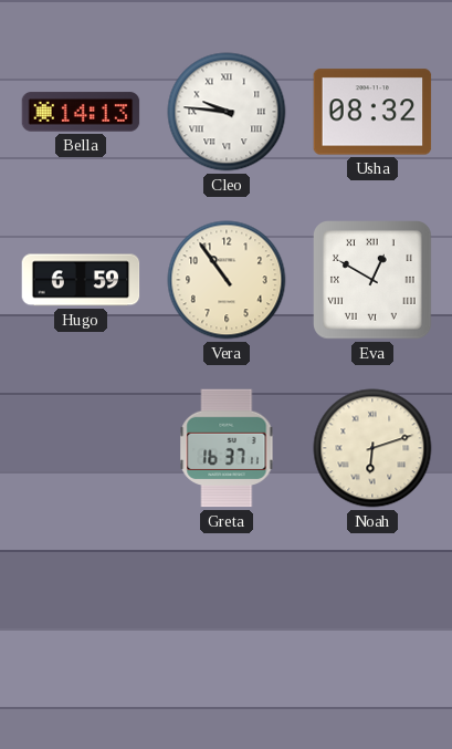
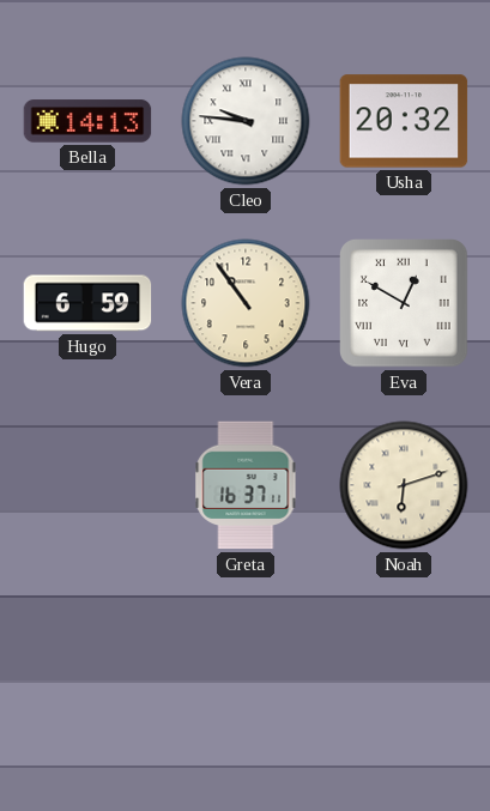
Usha: 08:32 -> 20:32
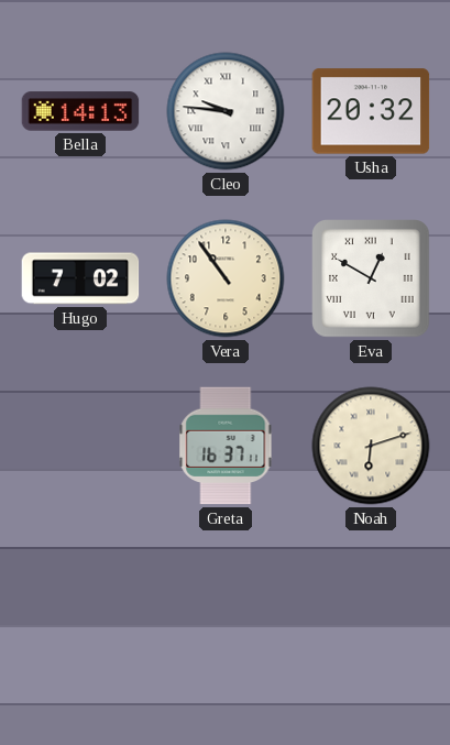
Hugo: 6:59 -> 7:02
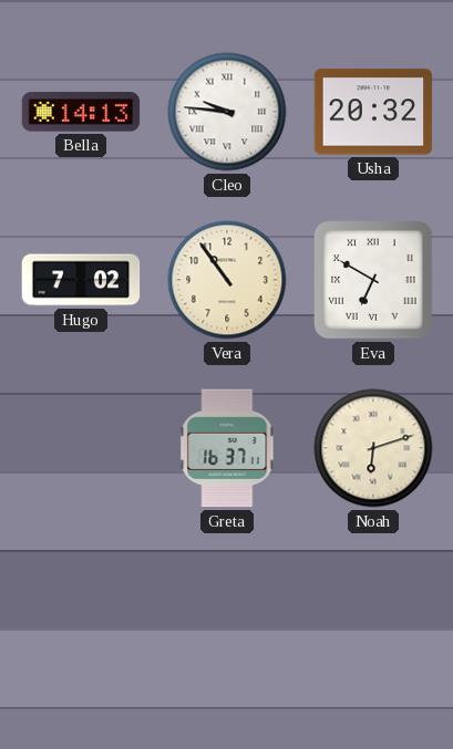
Eva: 12:50 -> 6:50
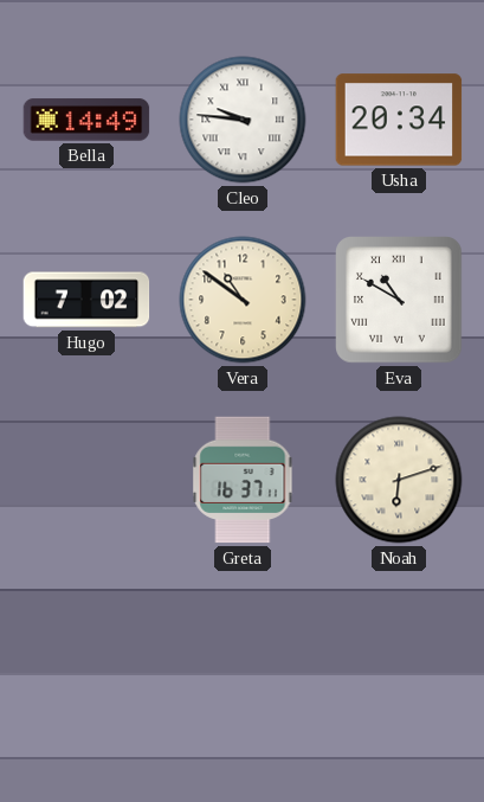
Bella: 14:13 -> 14:49
Usha: 20:32 -> 20:34
Vera: 10:54 -> 10:51
Eva: 6:50 -> 10:50
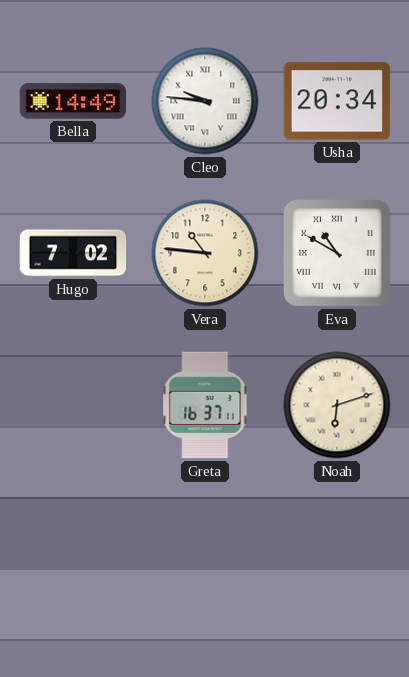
Vera: 10:51 -> 10:46
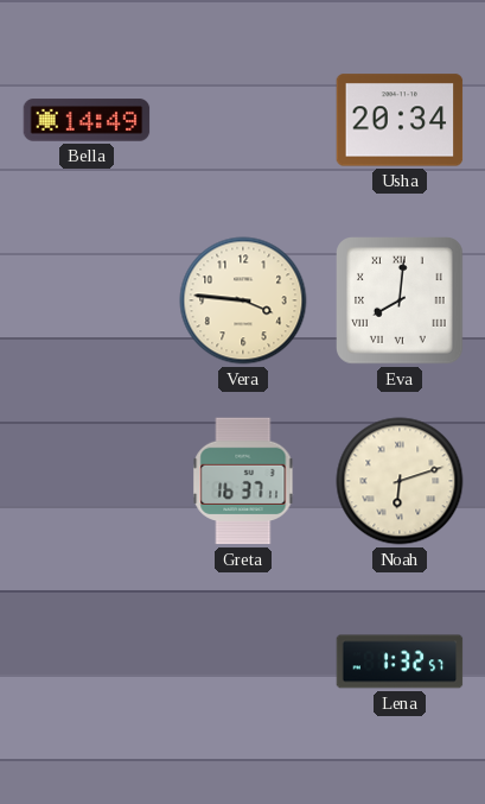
Cleo: 9:46 -> none
Hugo: 7:02 -> none
Vera: 10:46 -> 3:46
Eva: 10:50 -> 8:01
Lena: none -> 1:32
